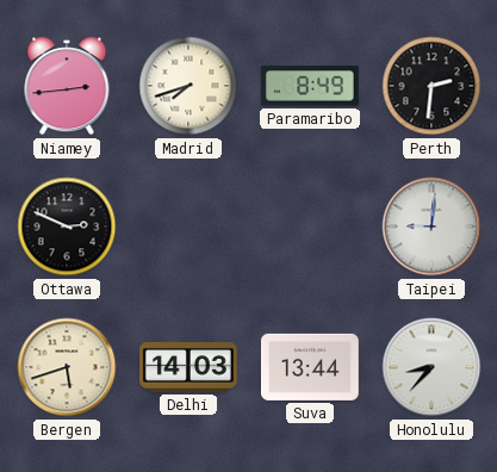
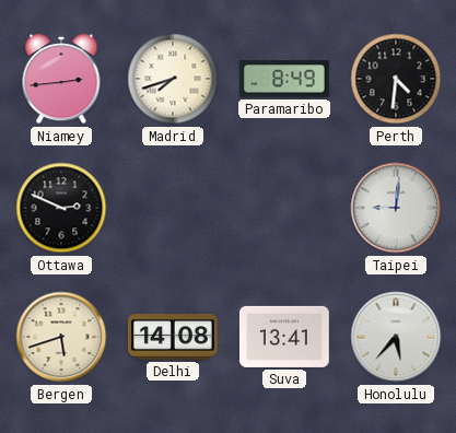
Perth: 2:31 -> 4:31
Delhi: 14:03 -> 14:08
Suva: 13:44 -> 13:41
Honolulu: 8:37 -> 5:37
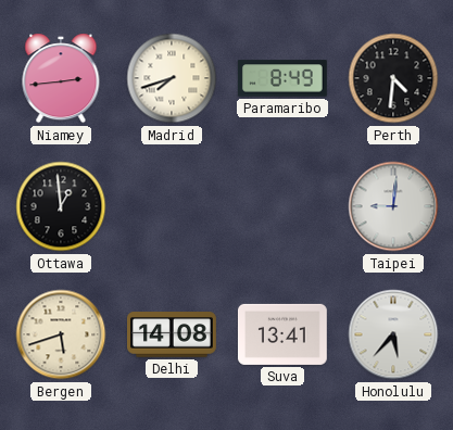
Ottawa: 2:49 -> 12:59
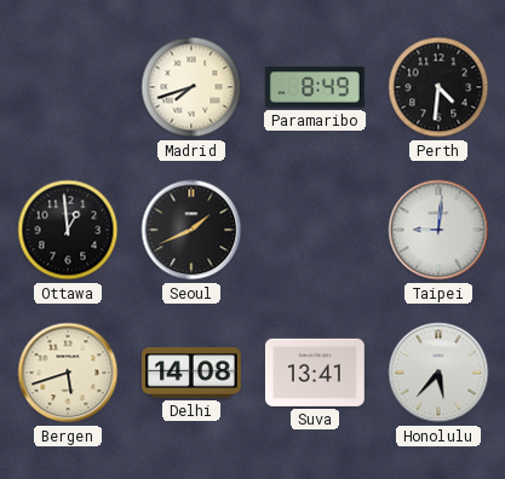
Niamey: 2:44 -> none
Seoul: none -> 1:41
